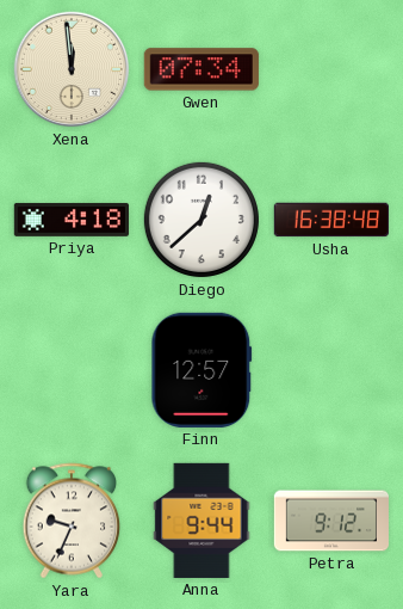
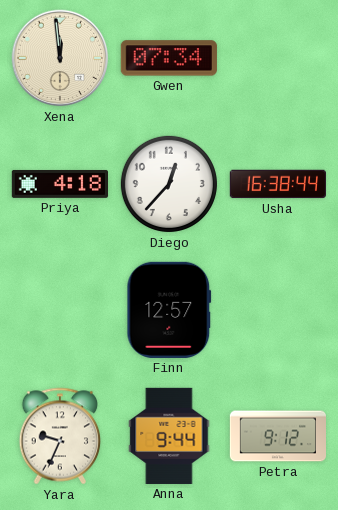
Diego: 12:38 -> 12:37
Usha: 16:38:48 -> 16:38:44
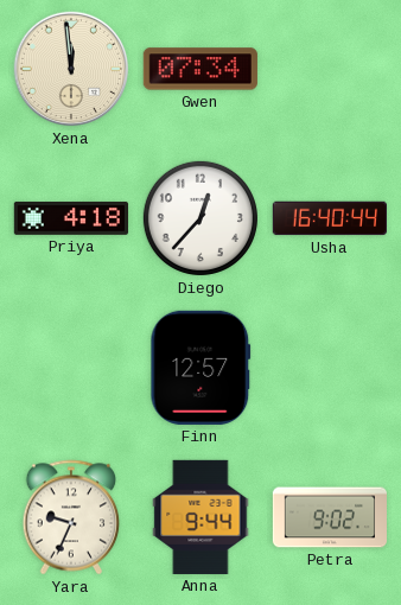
Usha: 16:38 -> 16:40
Petra: 9:12 -> 9:02
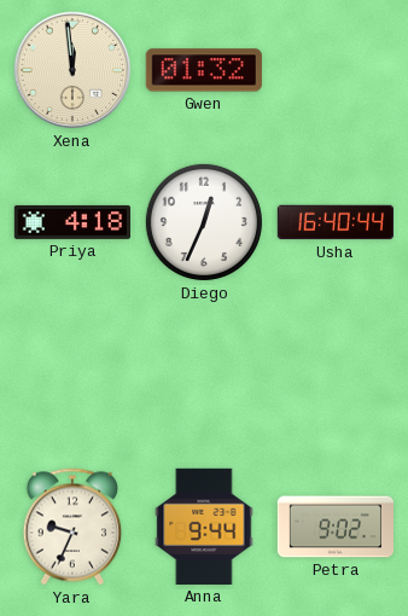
Gwen: 07:34 -> 01:32
Diego: 12:37 -> 12:34
Finn: 12:57 -> none
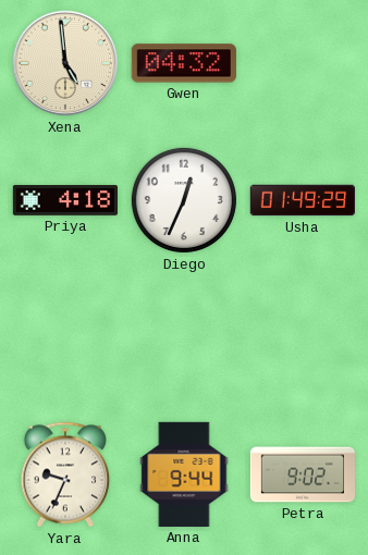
Xena: 11:59 -> 4:59
Gwen: 01:32 -> 04:32
Usha: 16:40 -> 01:49
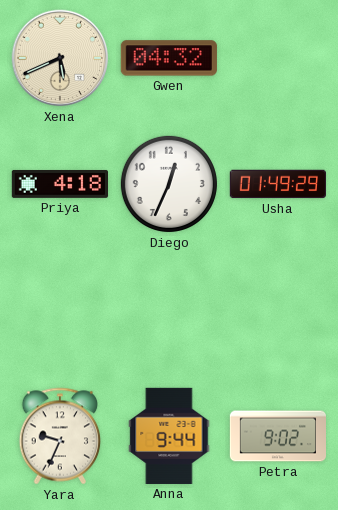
Xena: 4:59 -> 5:41
